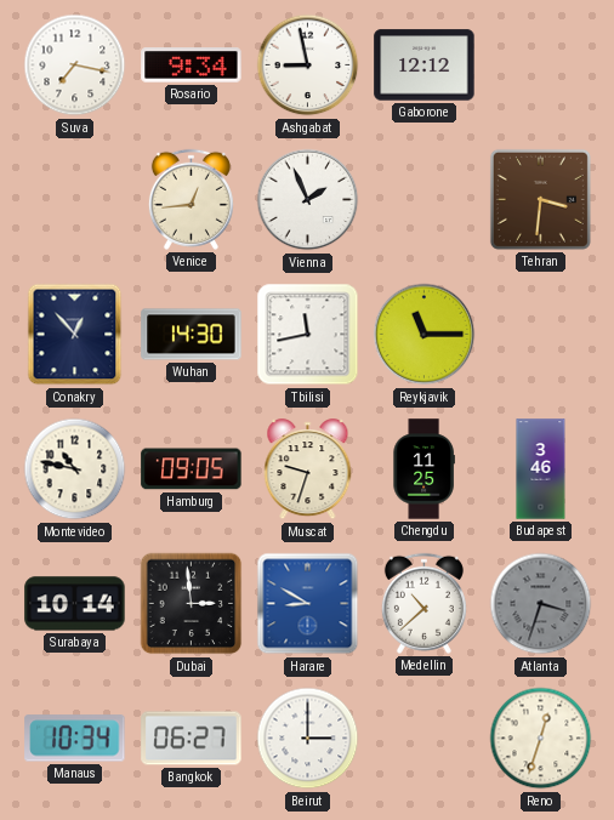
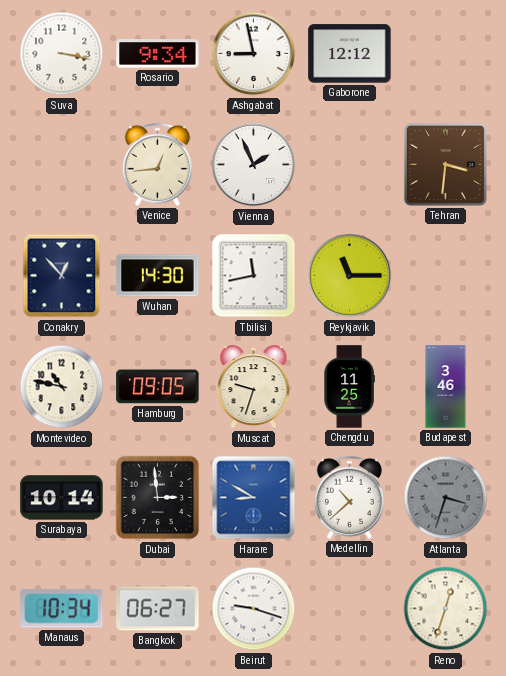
Suva: 7:17 -> 3:17
Beirut: 3:00 -> 9:18
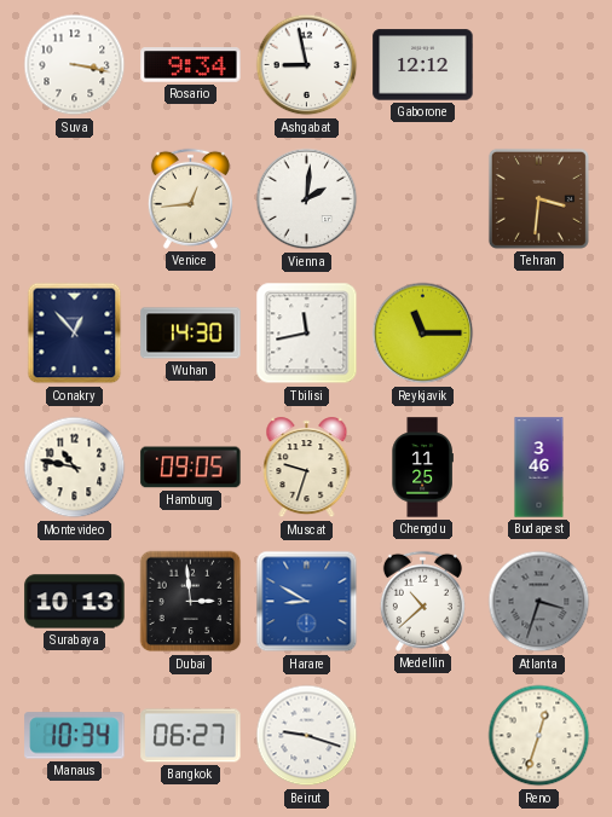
Vienna: 1:56 -> 2:01
Surabaya: 10:14 -> 10:13
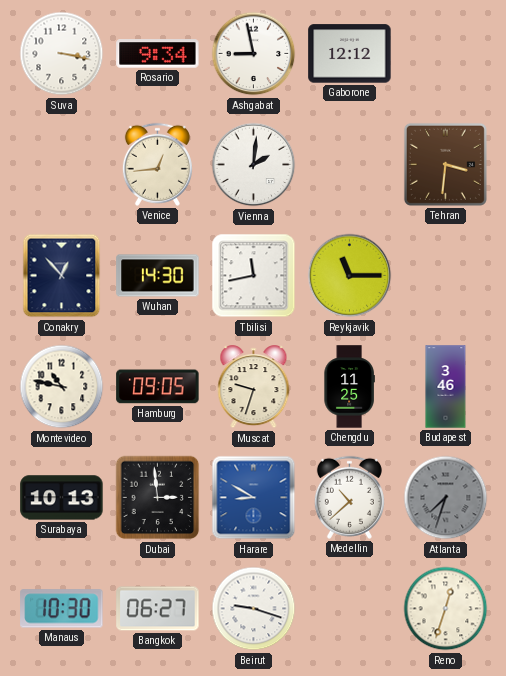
Atlanta: 3:33 -> 7:33
Manaus: 10:34 -> 10:30
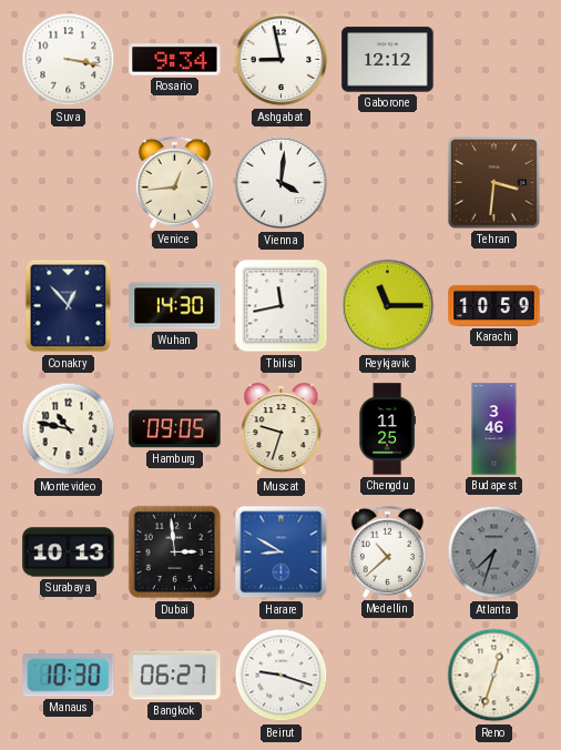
Vienna: 2:01 -> 4:01
Karachi: none -> 10:59
